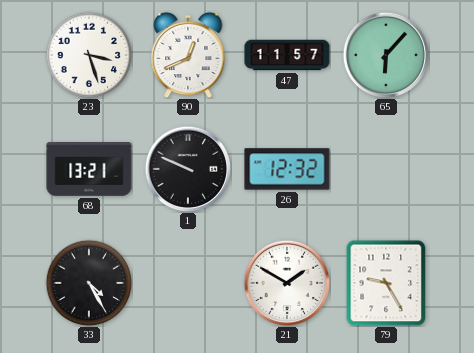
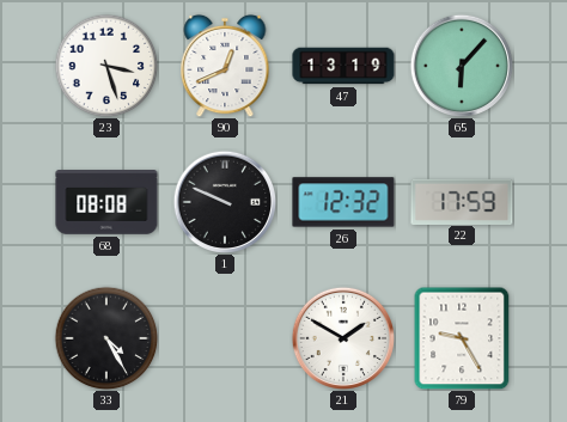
47: 11:57 -> 13:19
68: 13:21 -> 08:08
22: none -> 17:59
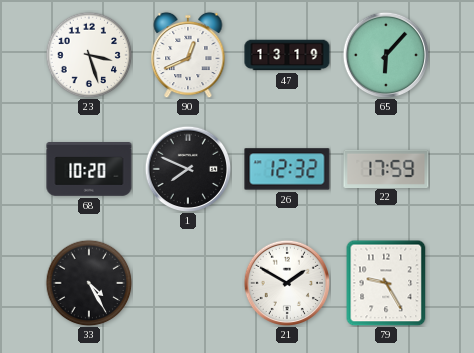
68: 08:08 -> 10:20
1: 9:49 -> 7:49
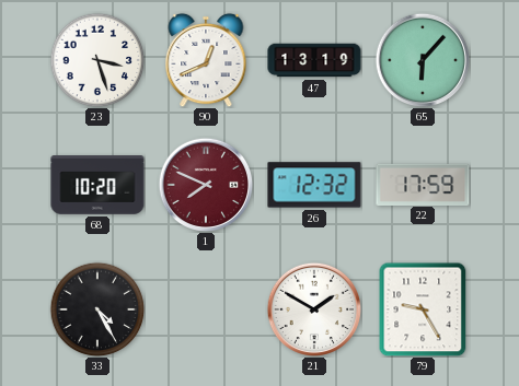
1 dial: black -> burgundy
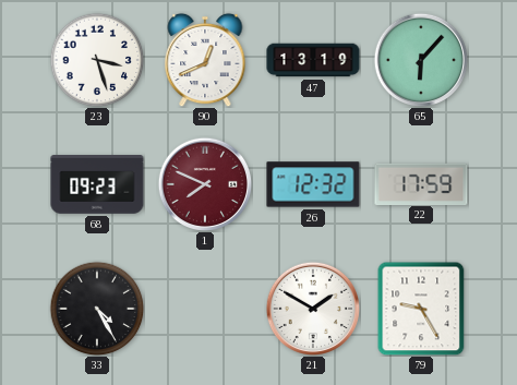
68: 10:20 -> 09:23
